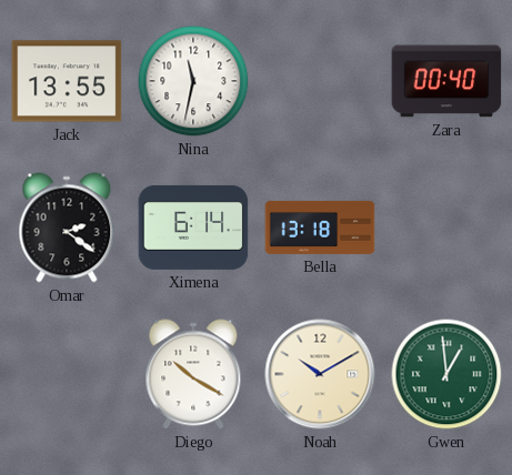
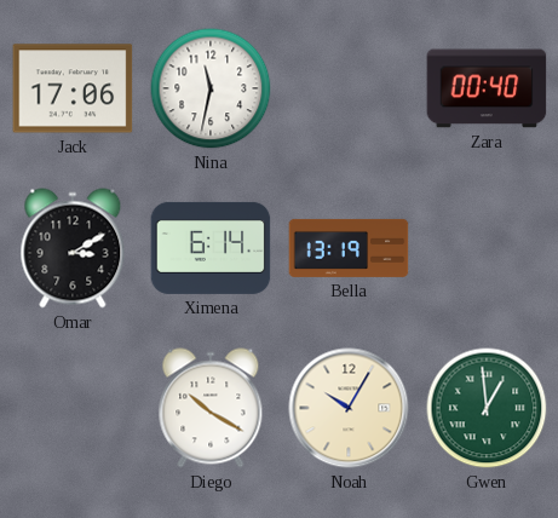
Jack: 13:55 -> 17:06
Omar: 2:21 -> 3:10
Bella: 13:18 -> 13:19
Noah: 10:10 -> 10:05
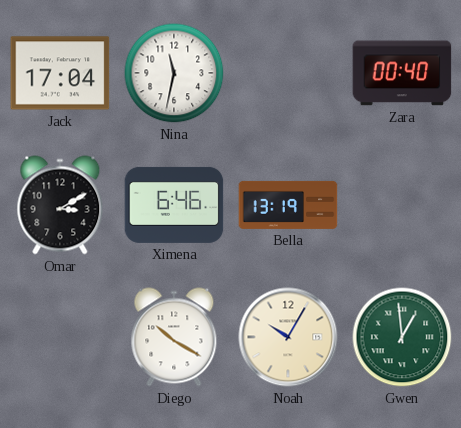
Jack: 17:06 -> 17:04
Ximena: 6:14 -> 6:46
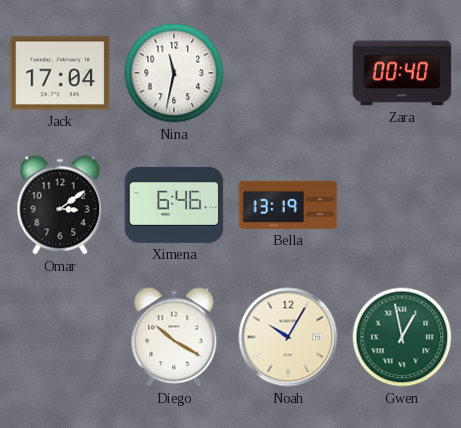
Omar: 3:10 -> 3:09
Gwen: 12:59 -> 12:58
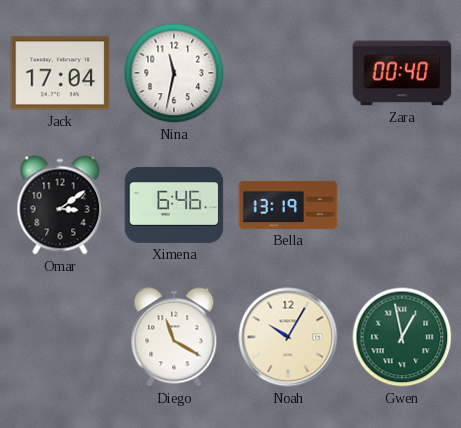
Diego: 10:20 -> 11:20
